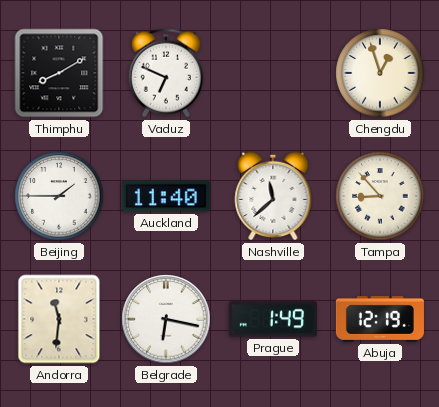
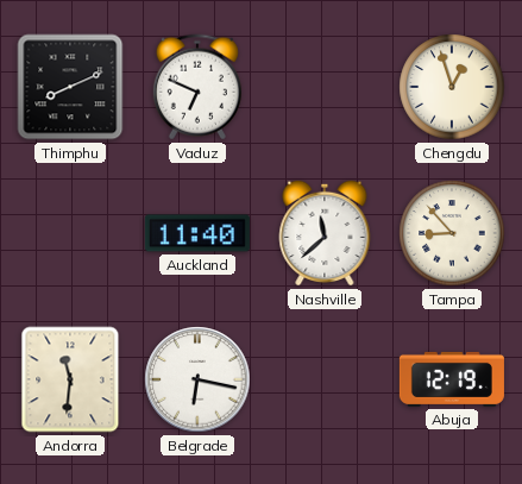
Thimphu: 8:10 -> 8:11
Beijing: 1:45 -> none
Prague: 1:49 -> none
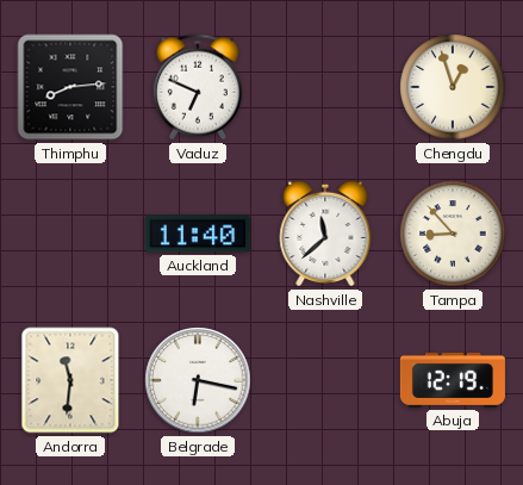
Thimphu: 8:11 -> 8:14
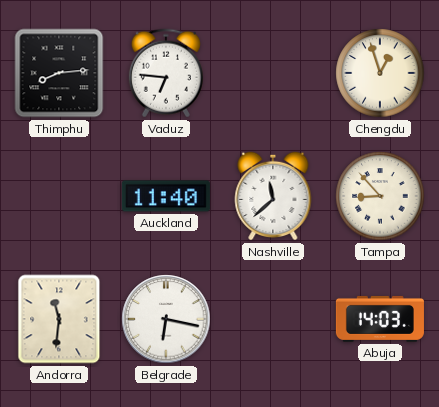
Vaduz: 6:49 -> 6:46
Abuja: 12:19 -> 14:03
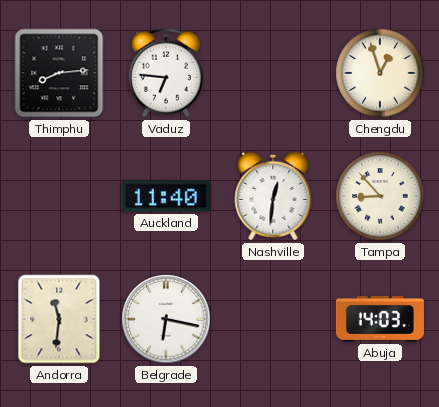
Nashville: 11:38 -> 12:31
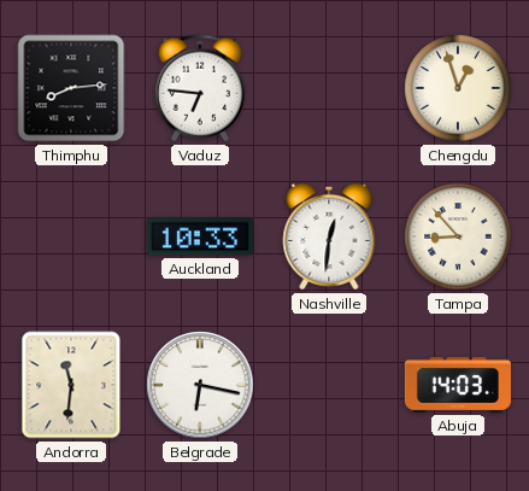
Auckland: 11:40 -> 10:33
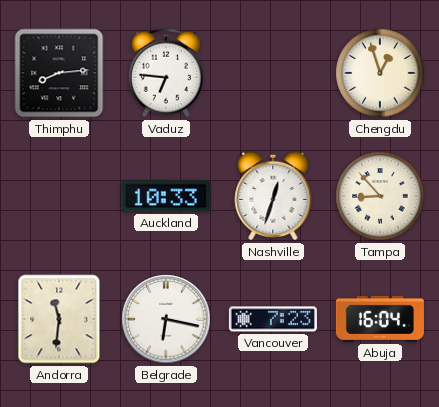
Nashville: 12:31 -> 12:33
Vancouver: none -> 7:23
Abuja: 14:03 -> 16:04
